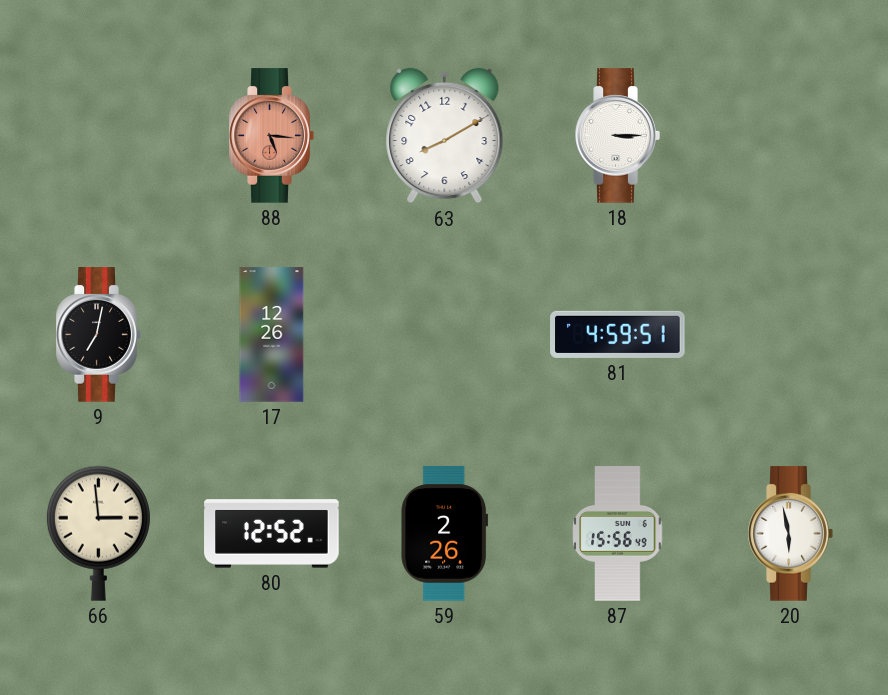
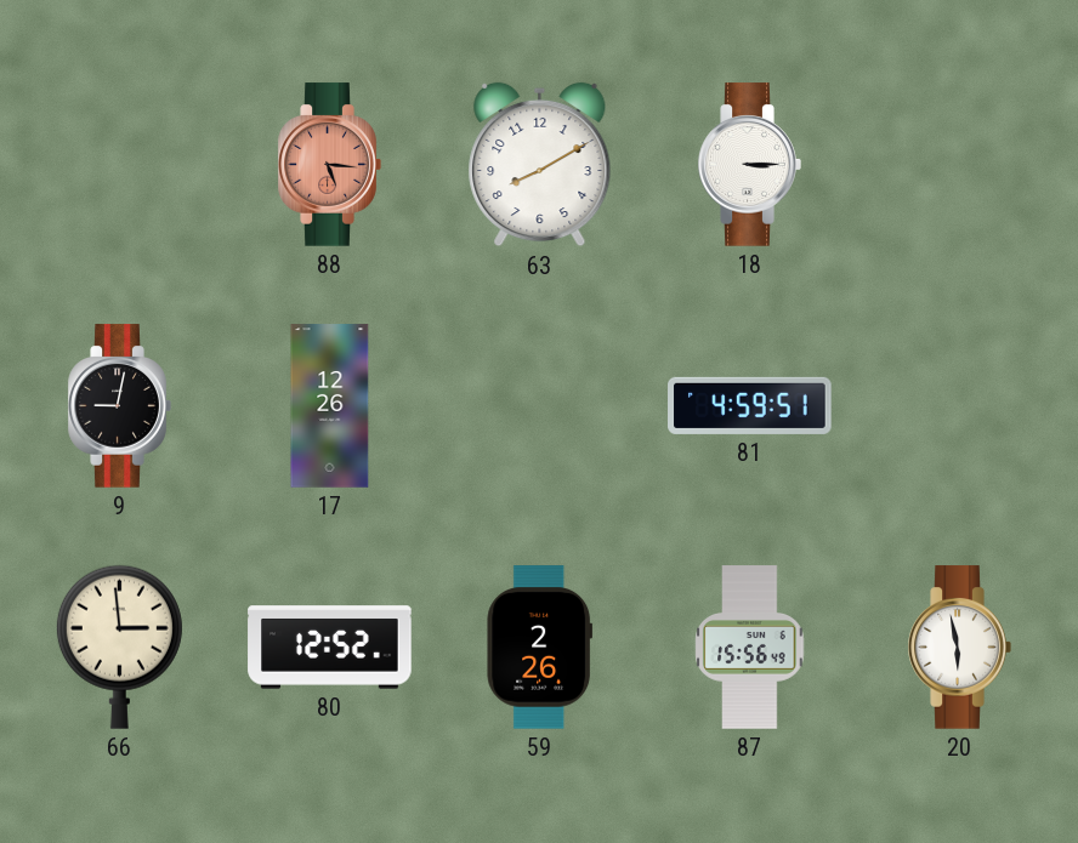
9: 7:02 -> 9:02
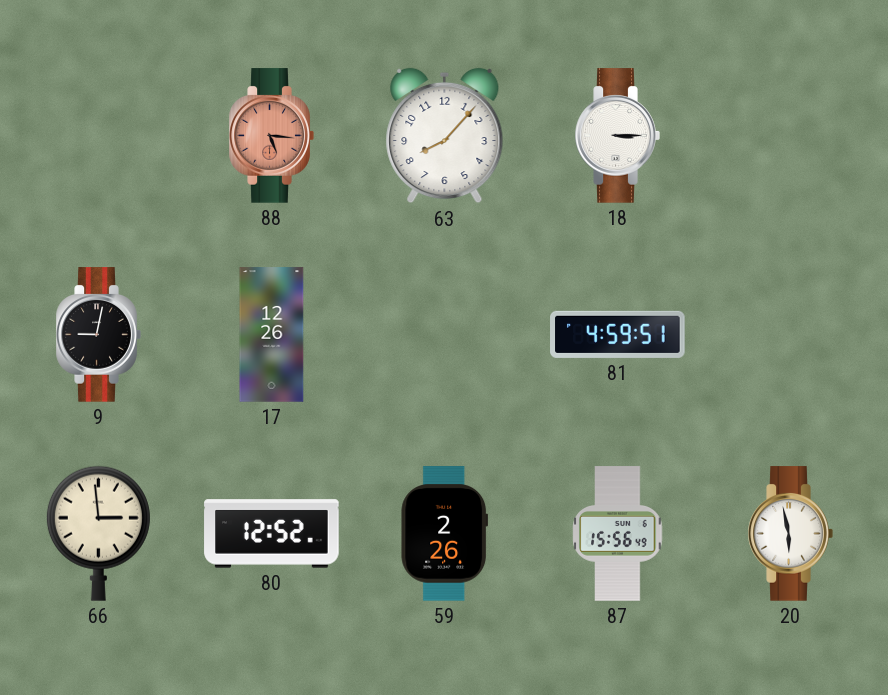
63: 8:10 -> 8:07
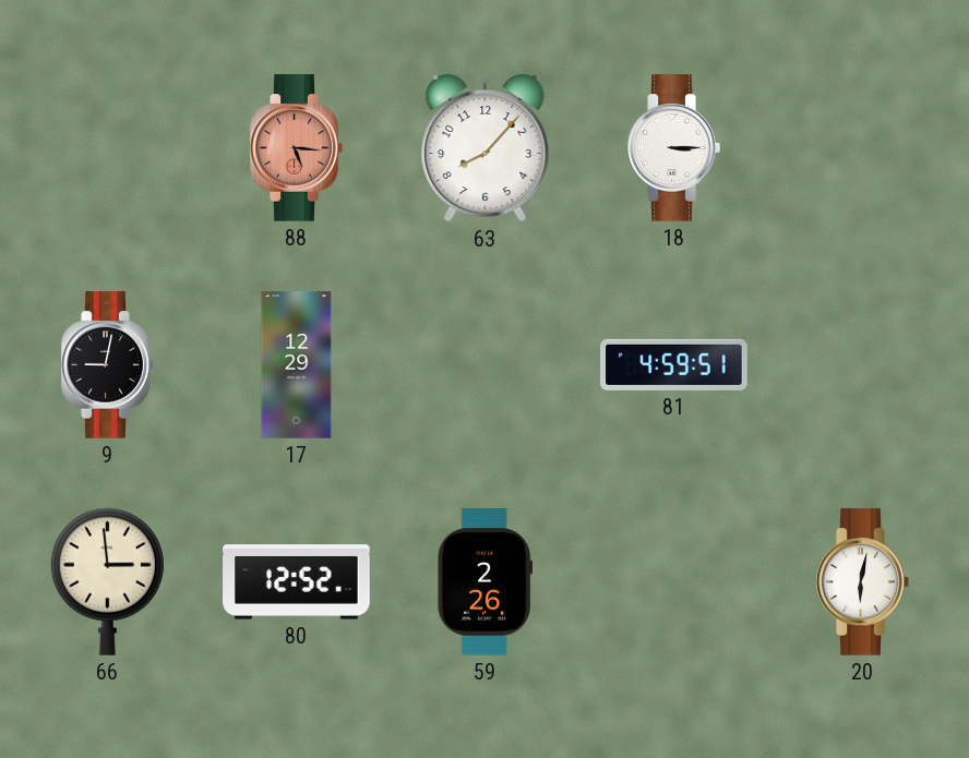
17: 12:26 -> 12:29
87: 15:56 -> none
20: 5:58 -> 6:02
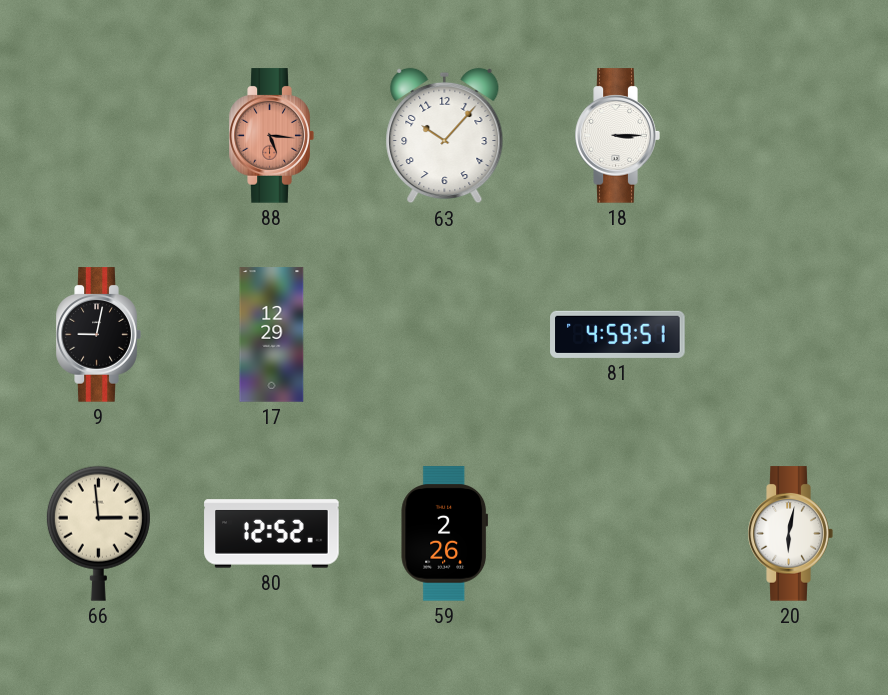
63: 8:07 -> 10:07
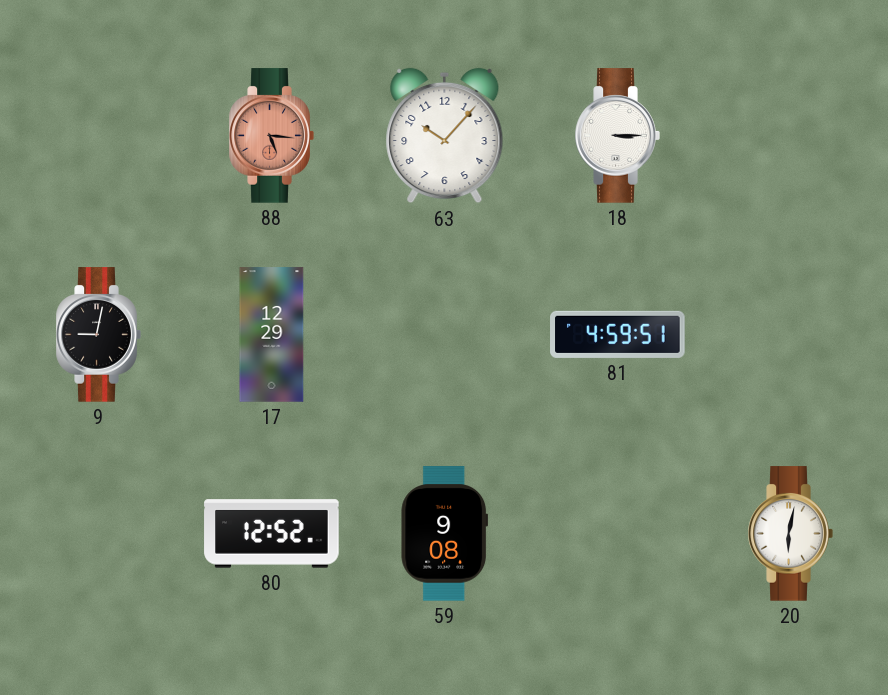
66: 2:59 -> none
59: 2:26 -> 9:08
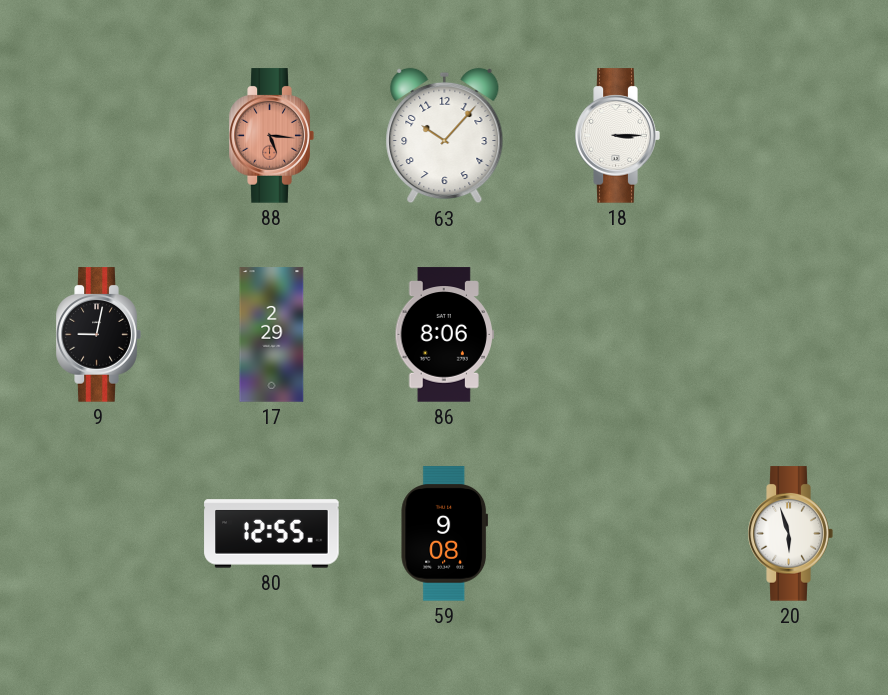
17: 12:29 -> 2:29
86: none -> 8:06
81: 4:59 -> none
80: 12:52 -> 12:55
20: 6:02 -> 5:57
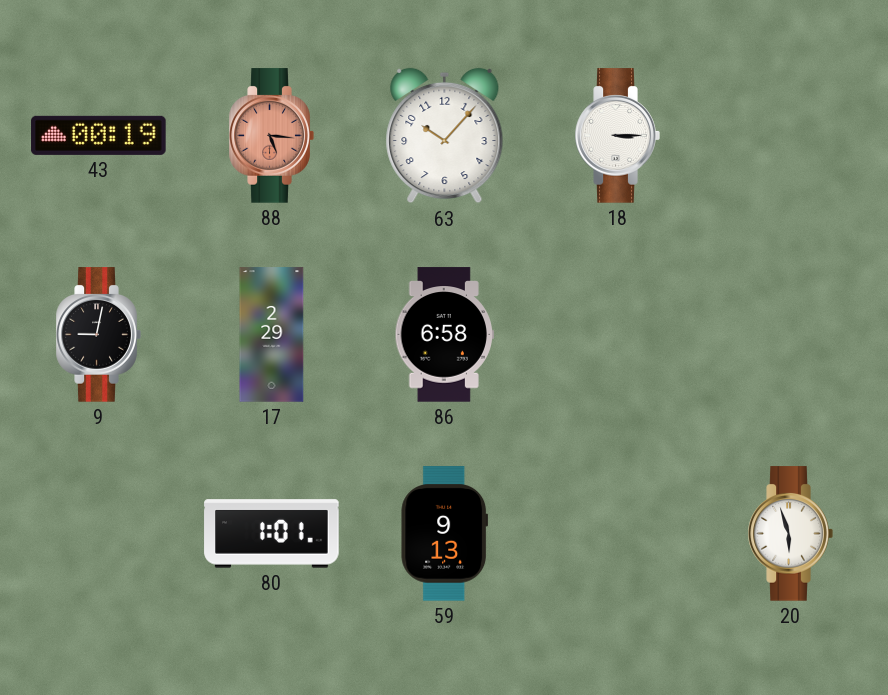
43: none -> 00:19
86: 8:06 -> 6:58
80: 12:55 -> 1:01
59: 9:08 -> 9:13
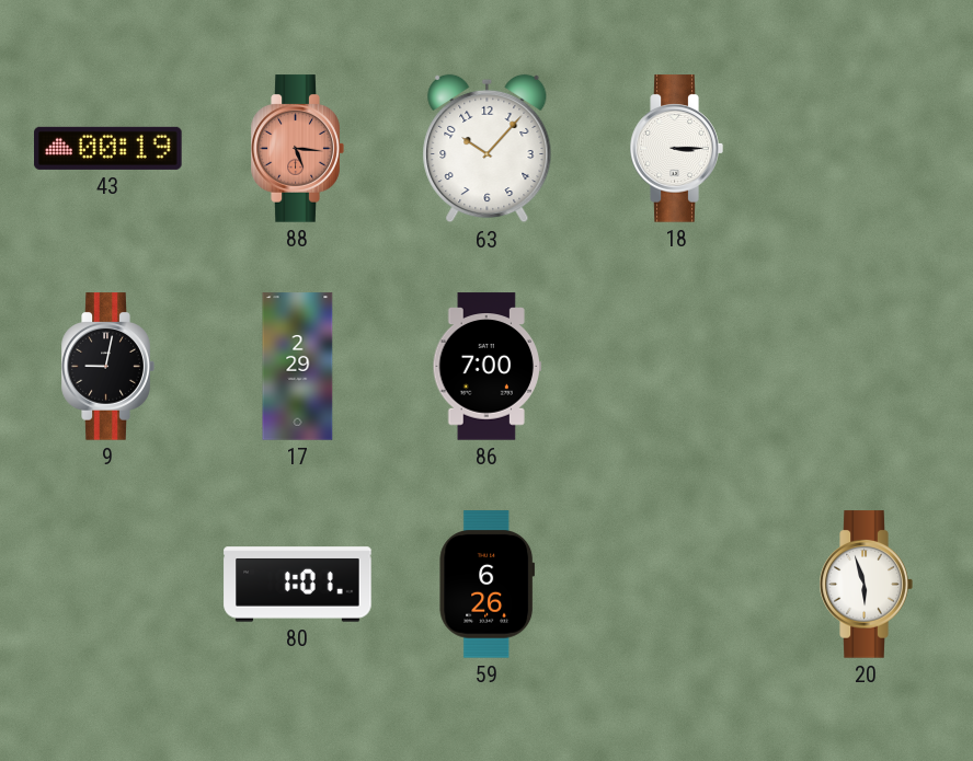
86: 6:58 -> 7:00
59: 9:13 -> 6:26
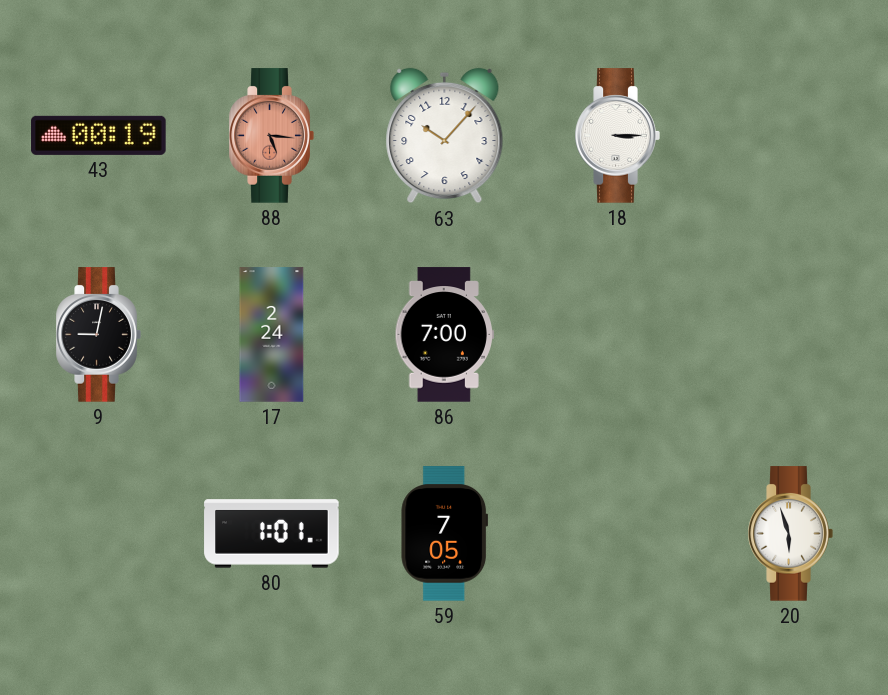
17: 2:29 -> 2:24
59: 6:26 -> 7:05
